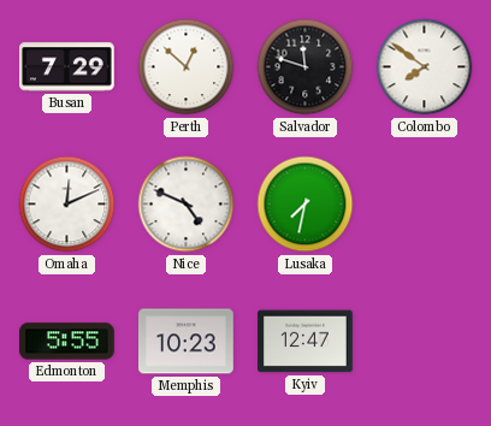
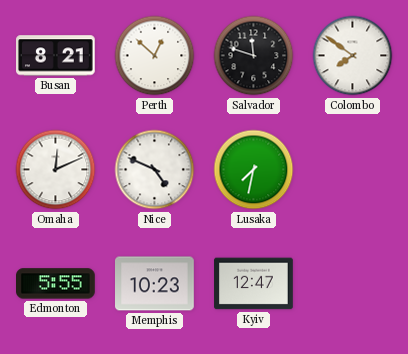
Busan: 7:29 -> 8:21
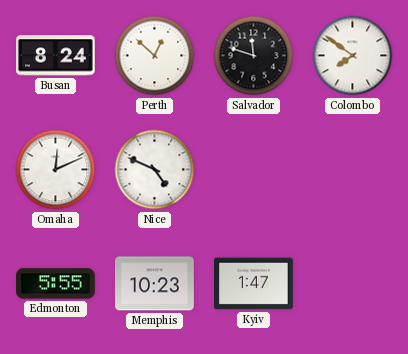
Busan: 8:21 -> 8:24
Lusaka: 7:32 -> none
Kyiv: 12:47 -> 1:47
